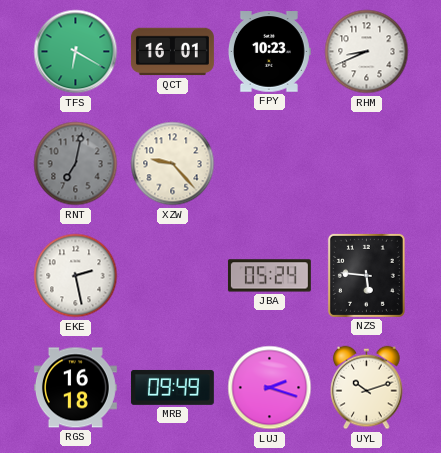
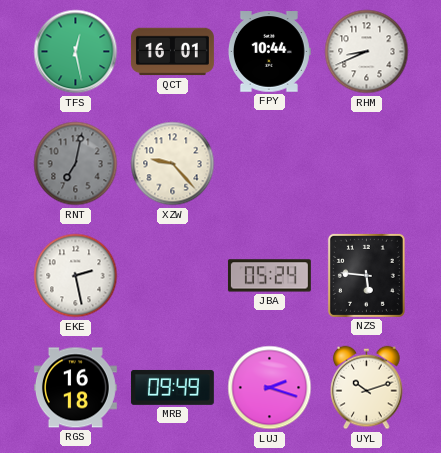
TFS: 6:20 -> 12:28
FPY: 10:23 -> 10:44
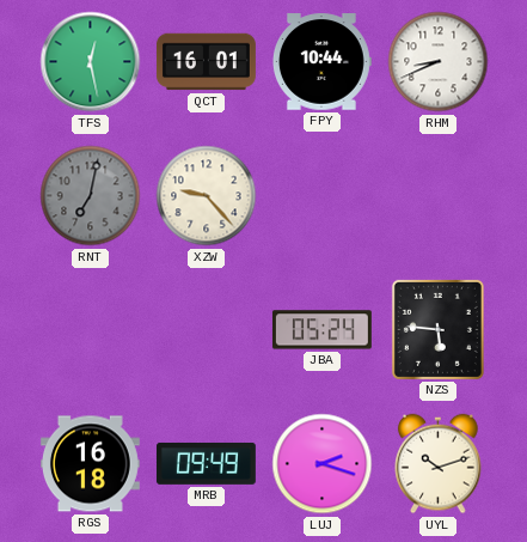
EKE: 2:28 -> none
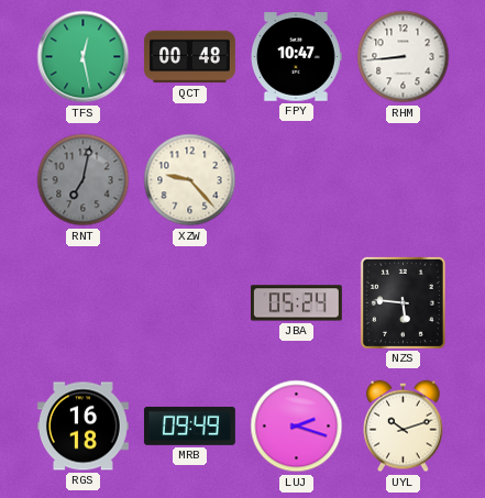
QCT: 16:01 -> 00:48
FPY: 10:44 -> 10:47
RHM: 8:41 -> 8:44
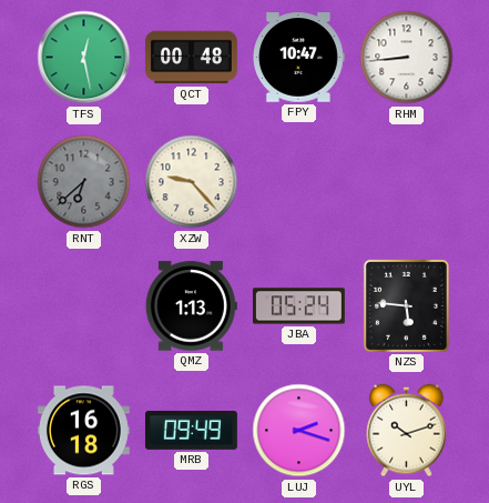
RNT: 7:02 -> 6:38
QMZ: none -> 1:13
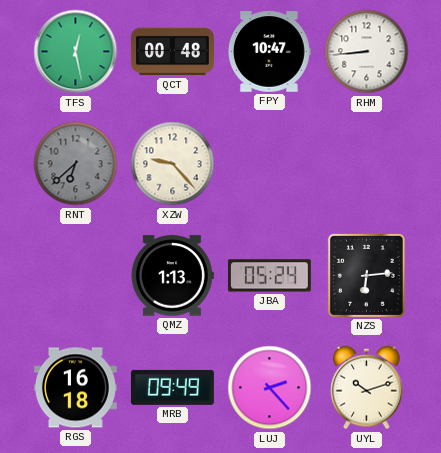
NZS: 5:46 -> 6:14
LUJ: 2:18 -> 2:23
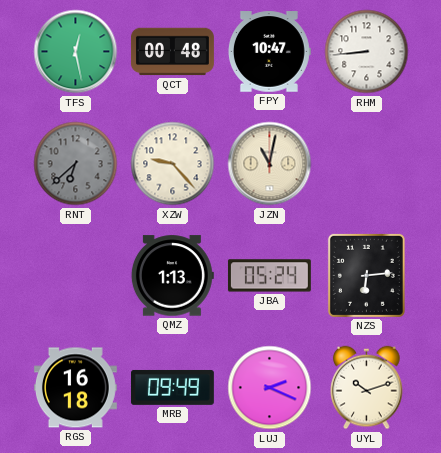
JZN: none -> 11:02
LUJ: 2:23 -> 2:19
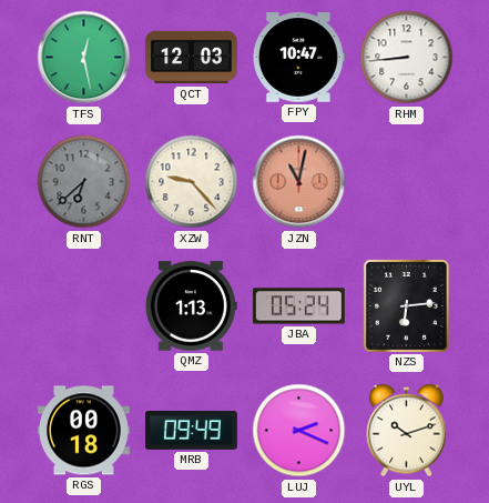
QCT: 00:48 -> 12:03
JZN dial: cream -> salmon
RGS: 16:18 -> 00:18
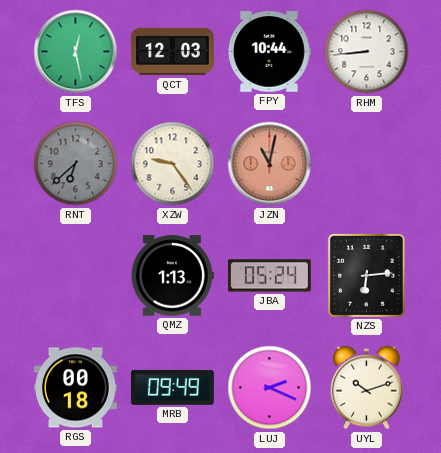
FPY: 10:47 -> 10:44
XZW: 9:23 -> 9:24
